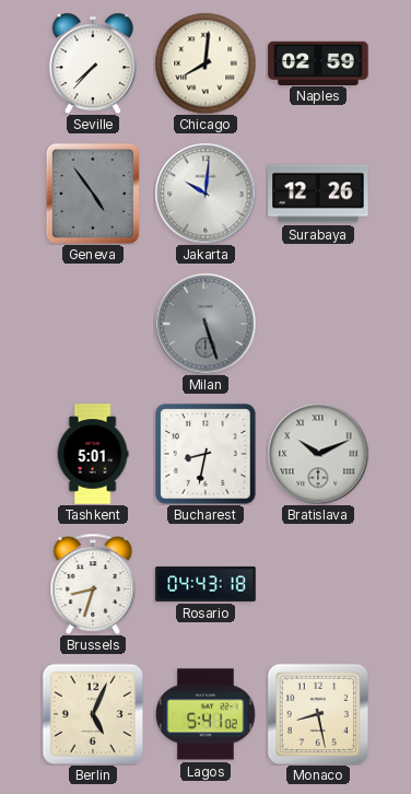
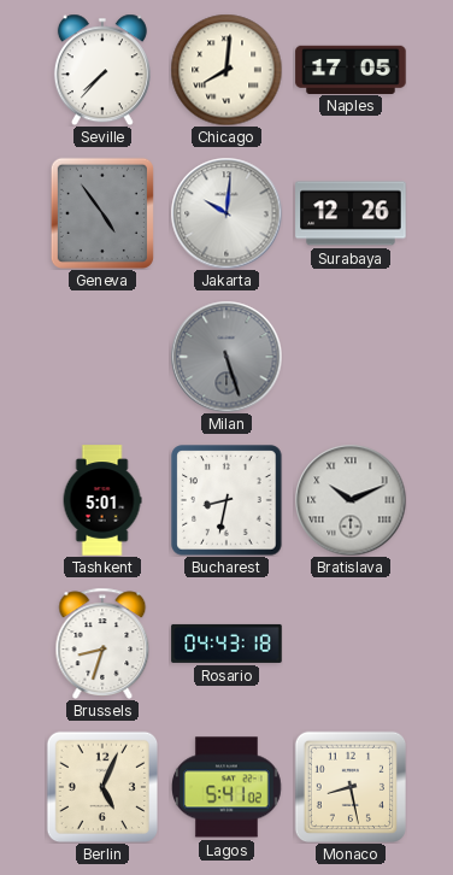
Naples: 02:59 -> 17:05
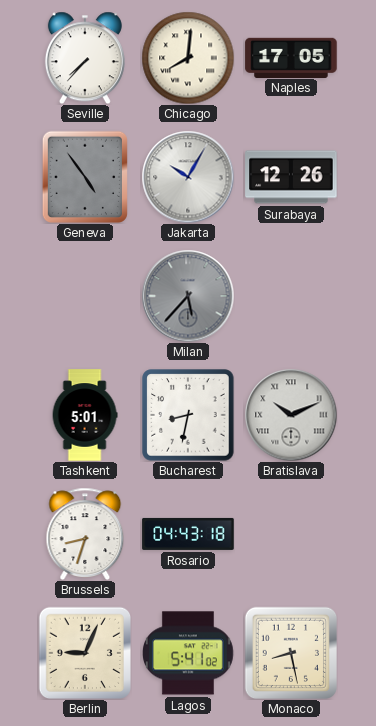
Jakarta: 10:01 -> 10:05
Milan: 5:27 -> 5:37
Berlin: 5:04 -> 9:04
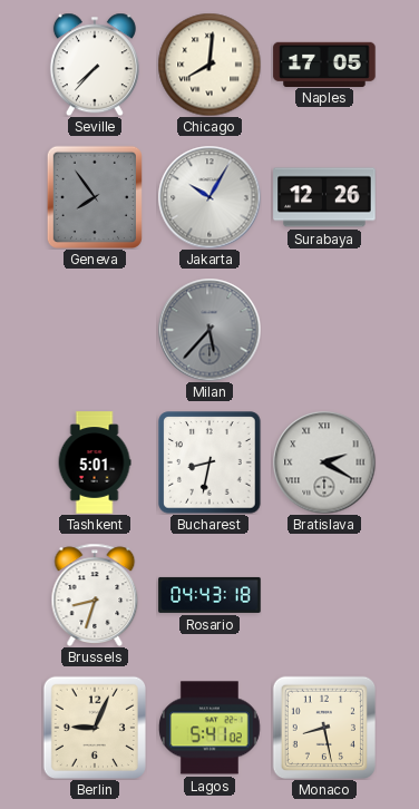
Geneva: 4:54 -> 7:54
Bratislava: 10:11 -> 2:20
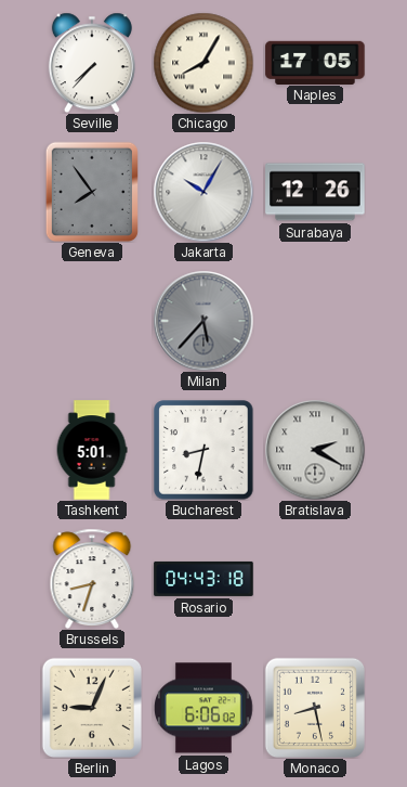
Chicago: 8:01 -> 8:05
Lagos: 5:41 -> 6:06
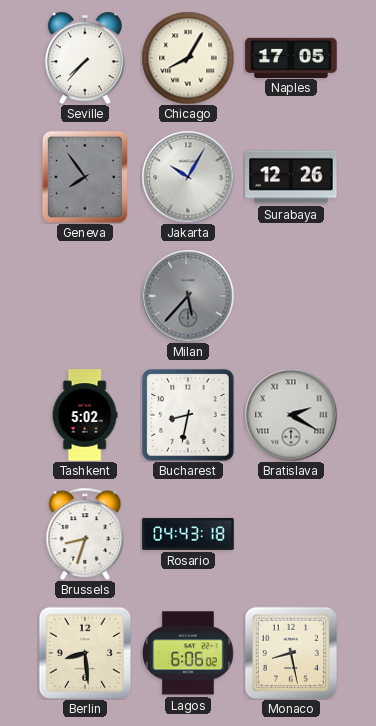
Tashkent: 5:01 -> 5:02
Berlin: 9:04 -> 8:29
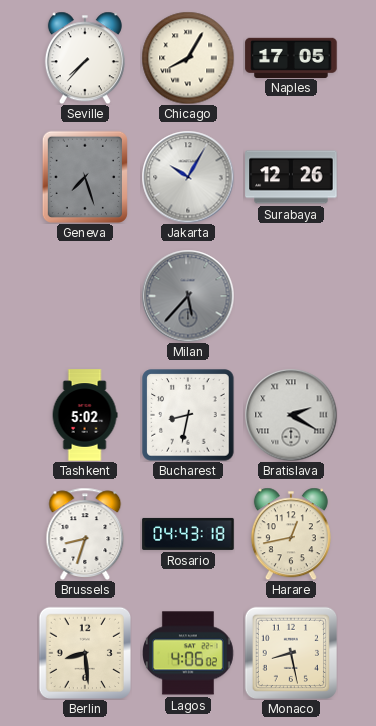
Geneva: 7:54 -> 7:27
Harare: none -> 12:43
Lagos: 6:06 -> 4:06
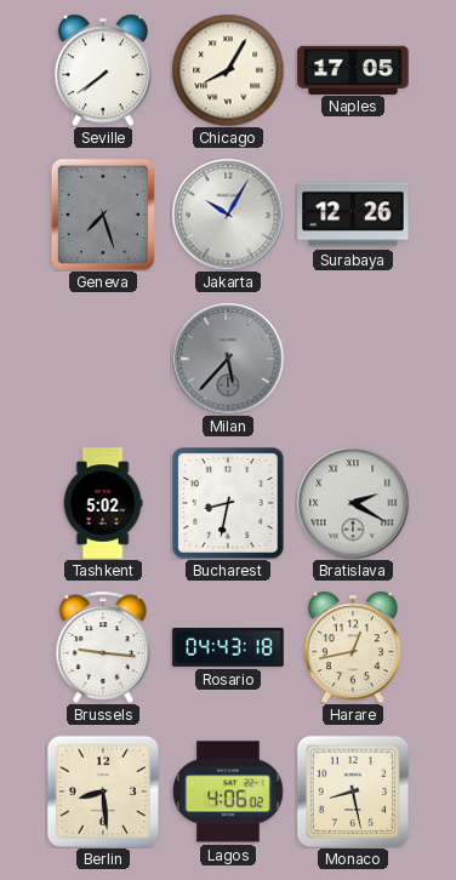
Seville: 7:37 -> 7:39
Brussels: 8:33 -> 9:16
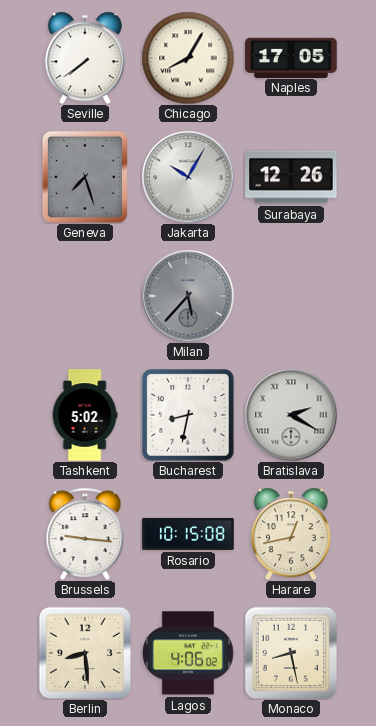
Rosario: 04:43 -> 10:15
